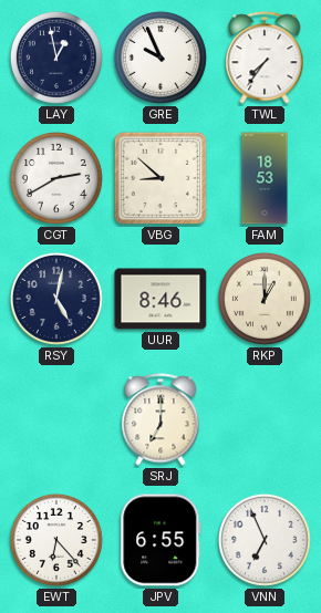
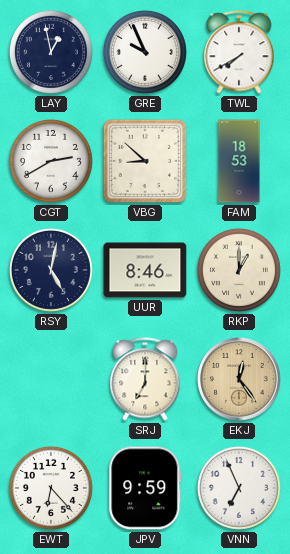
TWL: 7:36 -> 7:40
EKJ: none -> 12:24
JPV: 6:55 -> 9:59
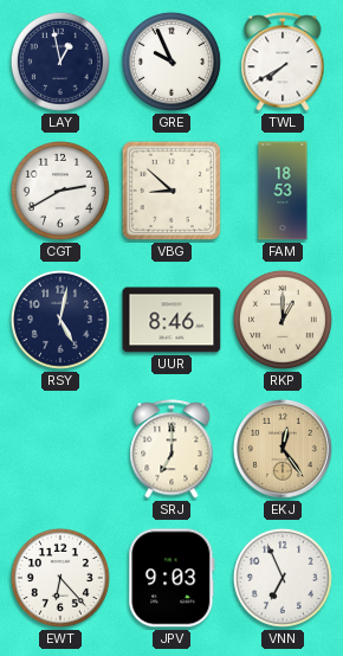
JPV: 9:59 -> 9:03
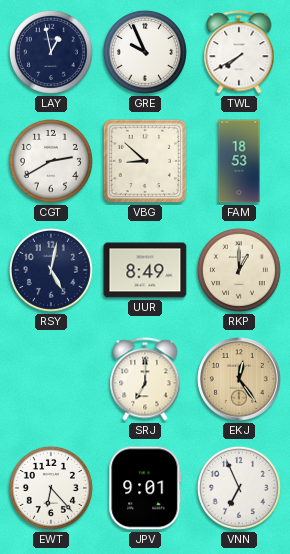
UUR: 8:46 -> 8:49
JPV: 9:03 -> 9:01
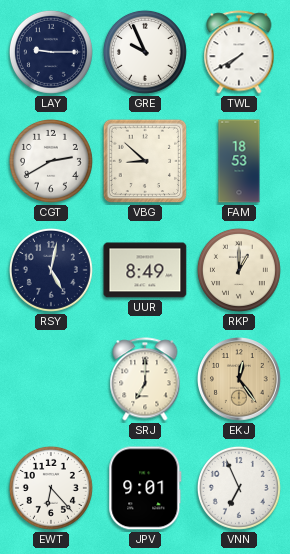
LAY: 12:58 -> 9:15
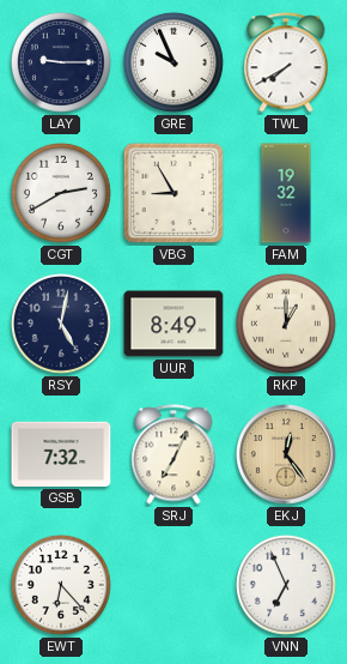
VBG: 8:52 -> 8:55
FAM: 18:53 -> 19:32
GSB: none -> 7:32
SRJ: 7:00 -> 7:04
JPV: 9:01 -> none
